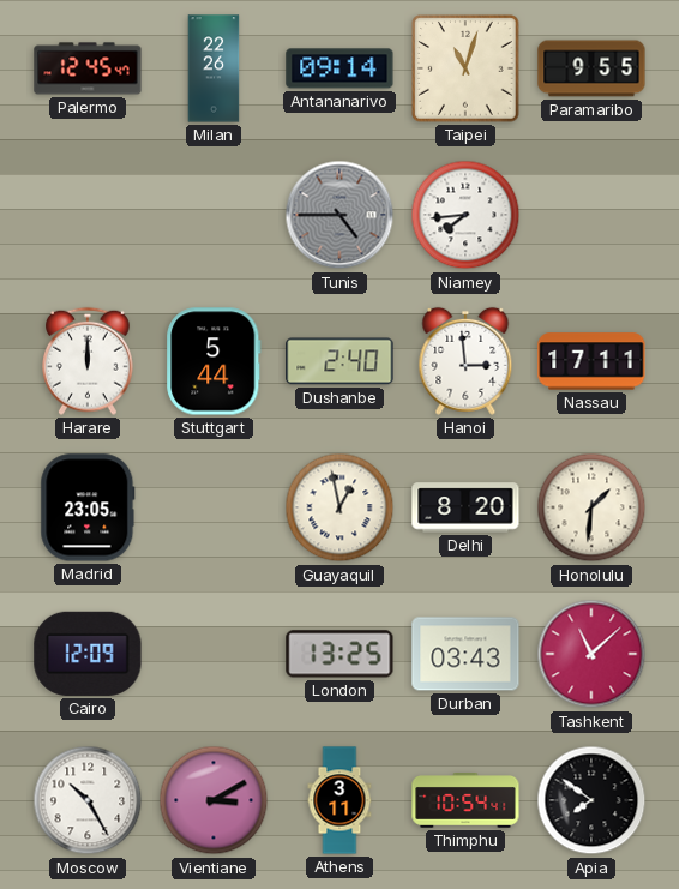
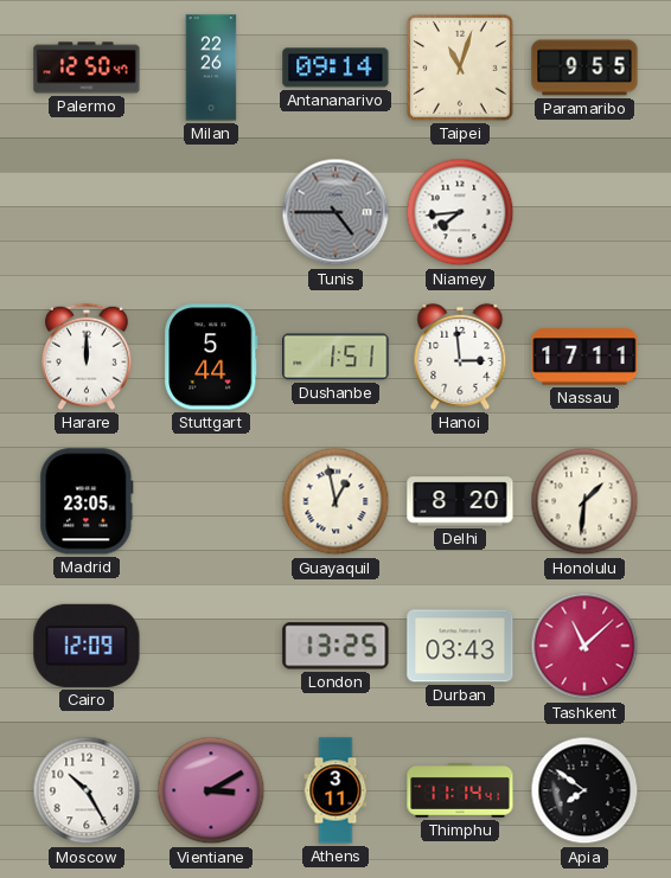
Palermo: 12:45 -> 12:50
Dushanbe: 2:40 -> 1:51
Thimphu: 10:54 -> 11:14
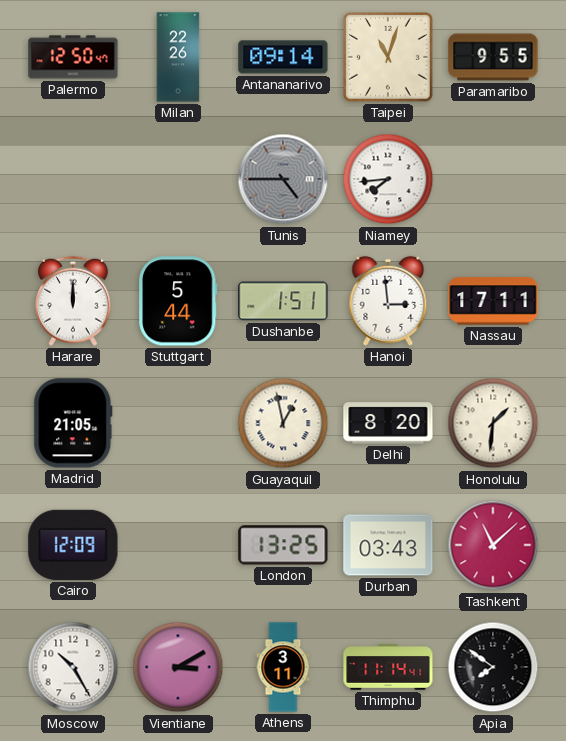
Madrid: 23:05 -> 21:05
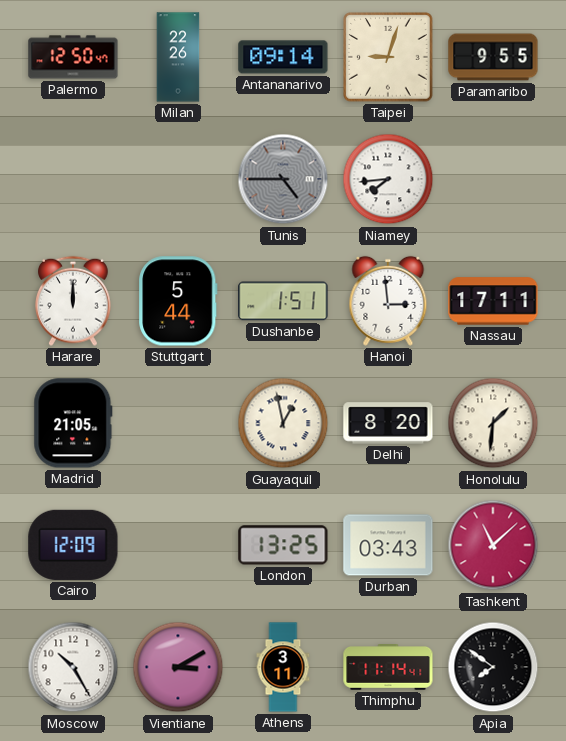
Taipei: 11:03 -> 9:03
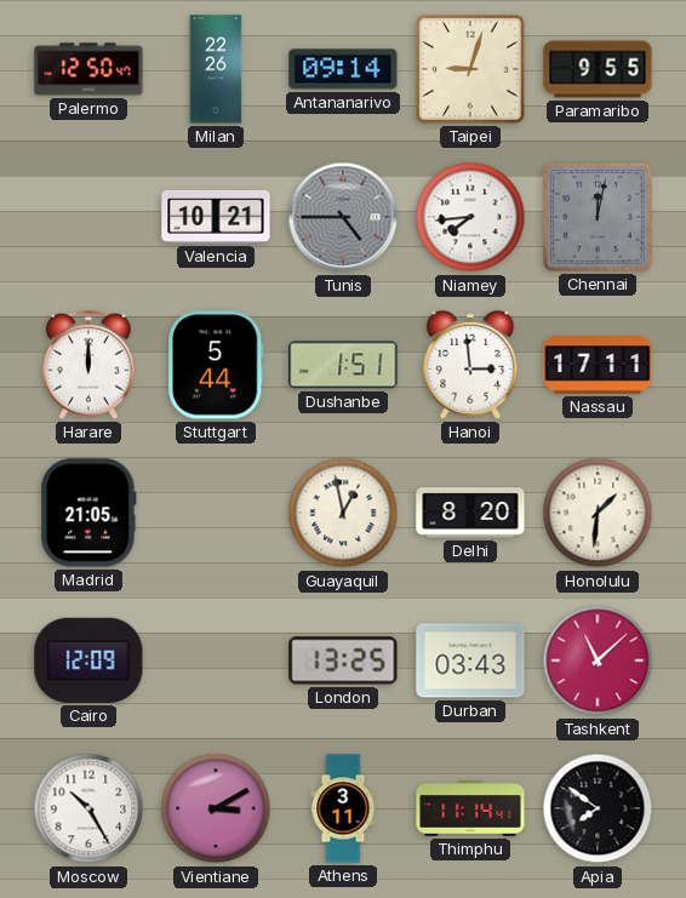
Valencia: none -> 10:21
Chennai: none -> 12:02
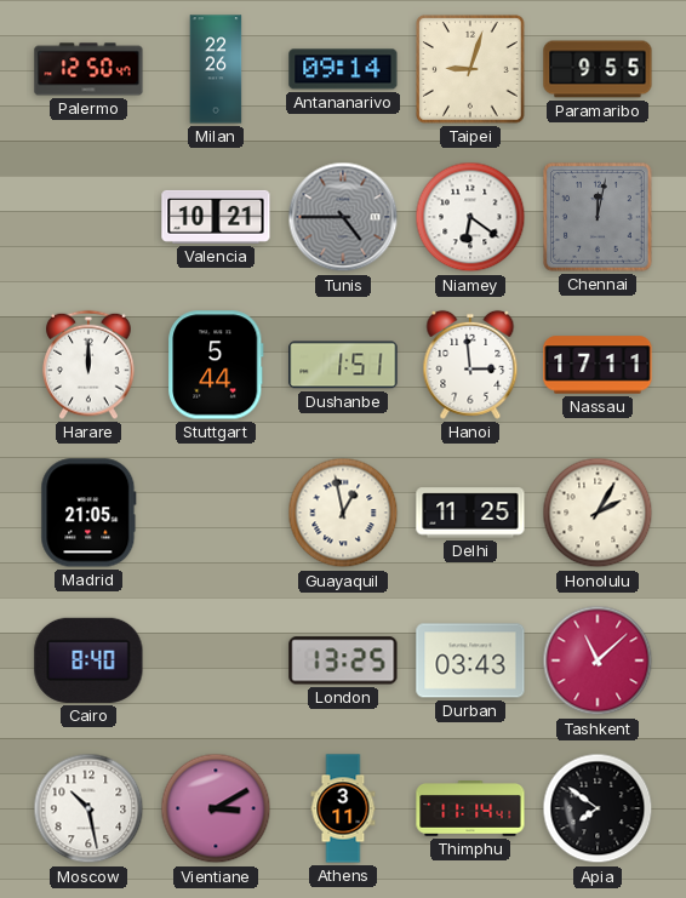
Niamey: 7:44 -> 6:21
Delhi: 8:20 -> 11:25
Honolulu: 1:31 -> 2:05
Cairo: 12:09 -> 8:40
Moscow: 10:25 -> 10:28
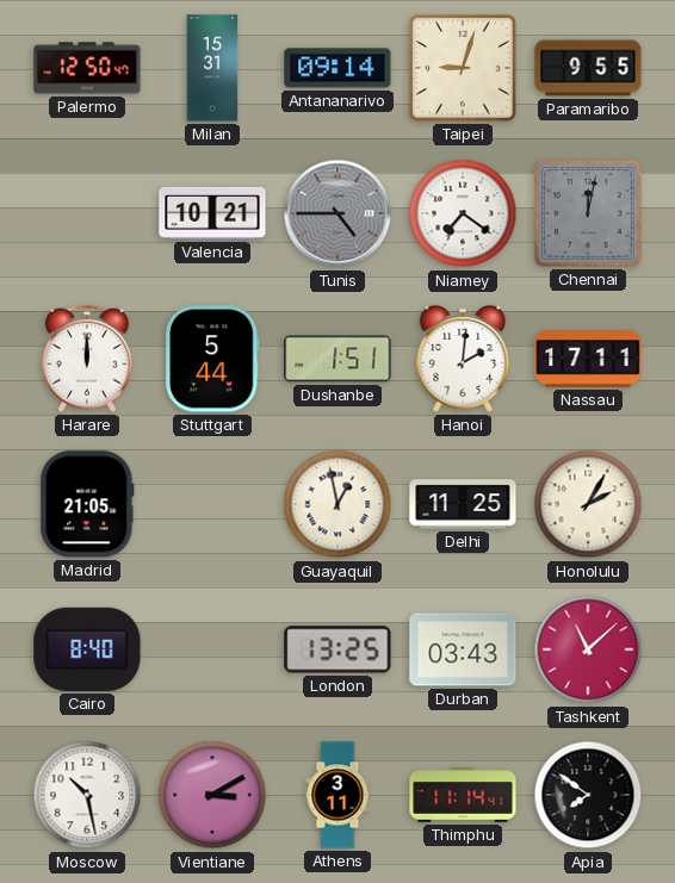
Milan: 22:26 -> 15:31
Niamey: 6:21 -> 7:21
Hanoi: 2:59 -> 2:01
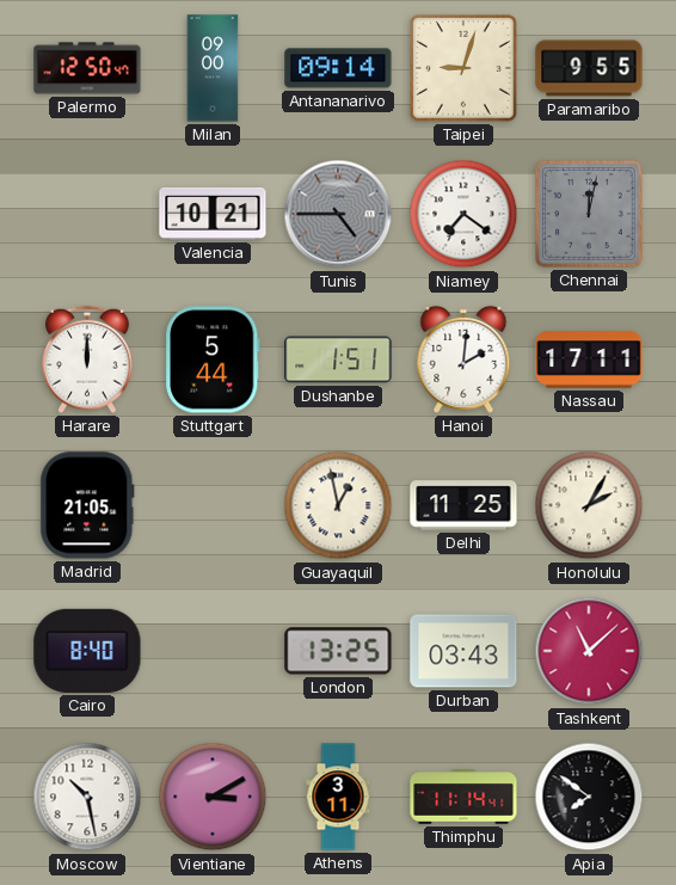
Milan: 15:31 -> 09:00
